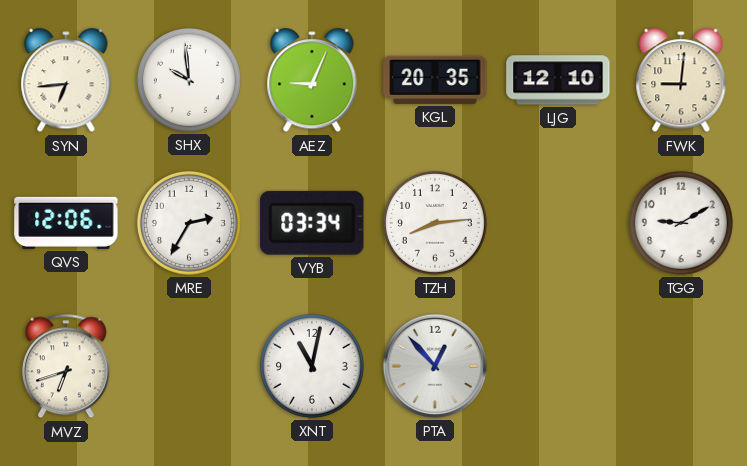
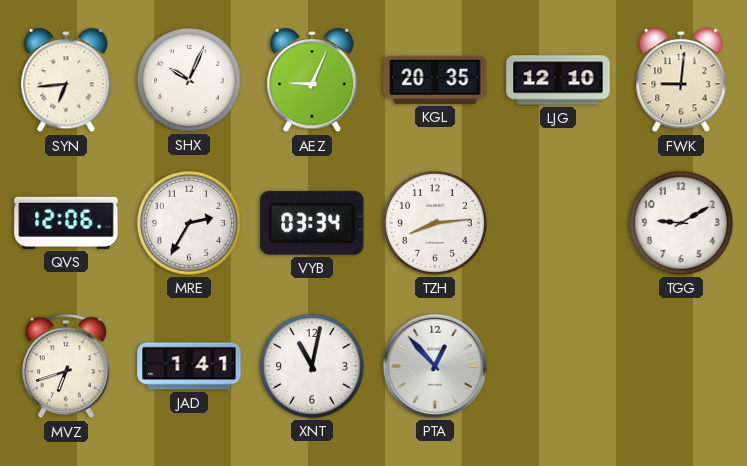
SHX: 9:59 -> 10:04
JAD: none -> 1:41
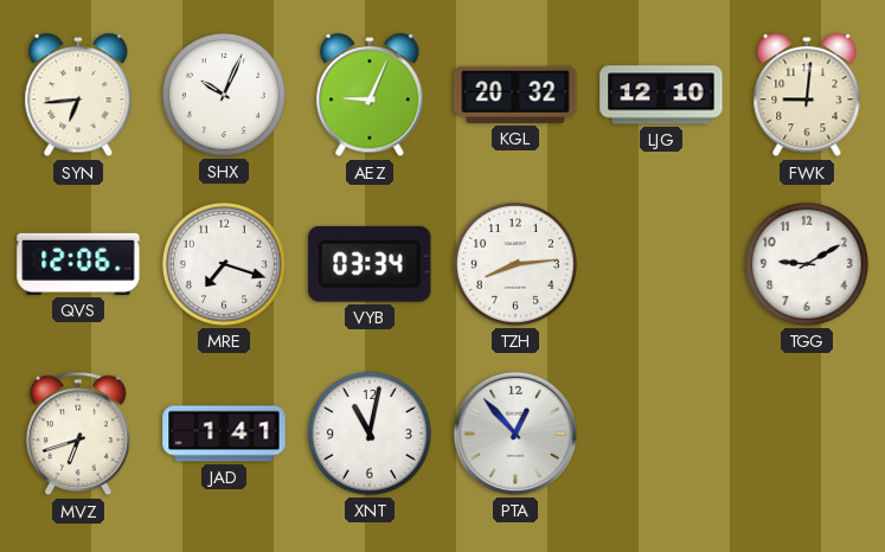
KGL: 20:35 -> 20:32
MRE: 2:35 -> 7:18
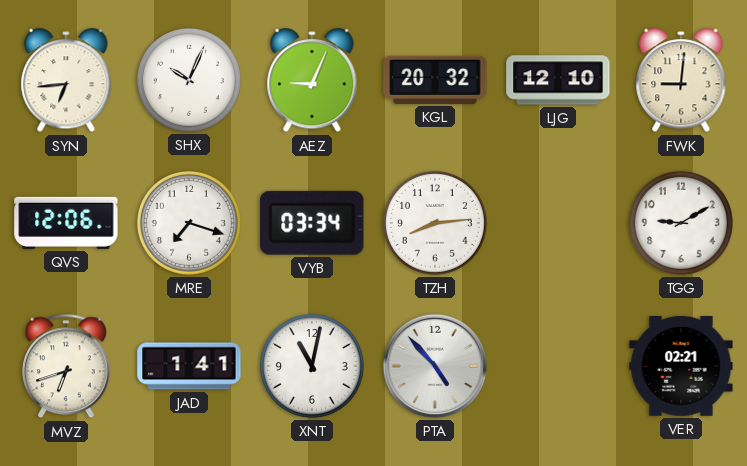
PTA: 12:53 -> 4:53
VER: none -> 02:21
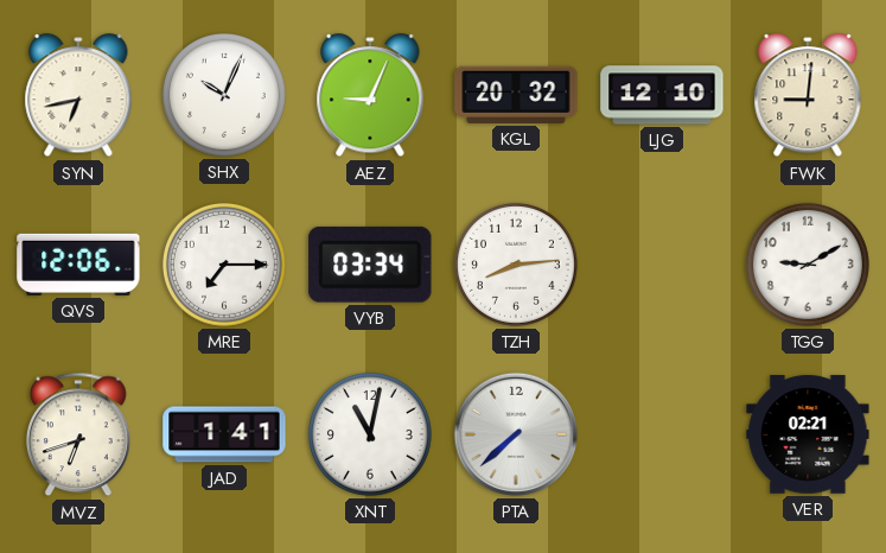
SYN: 6:44 -> 6:43
MRE: 7:18 -> 7:15
PTA: 4:53 -> 7:38
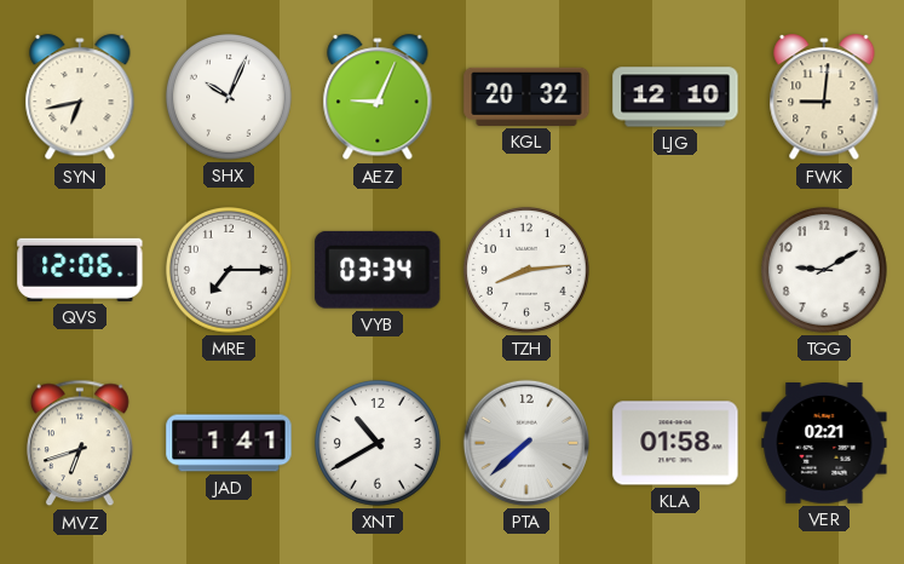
XNT: 11:02 -> 10:40
KLA: none -> 01:58
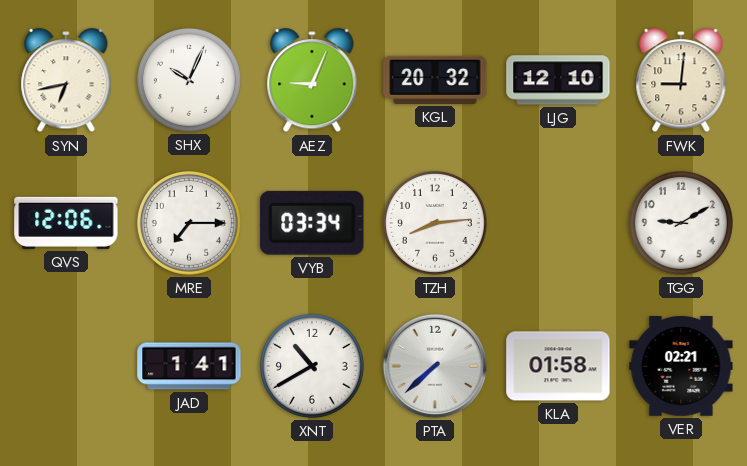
MVZ: 6:42 -> none
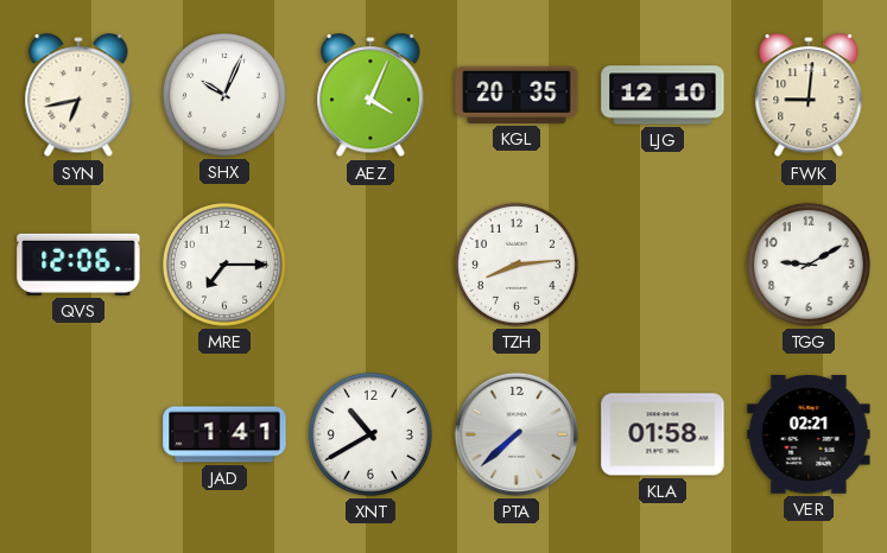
AEZ: 9:04 -> 4:04
KGL: 20:32 -> 20:35
VYB: 03:34 -> none
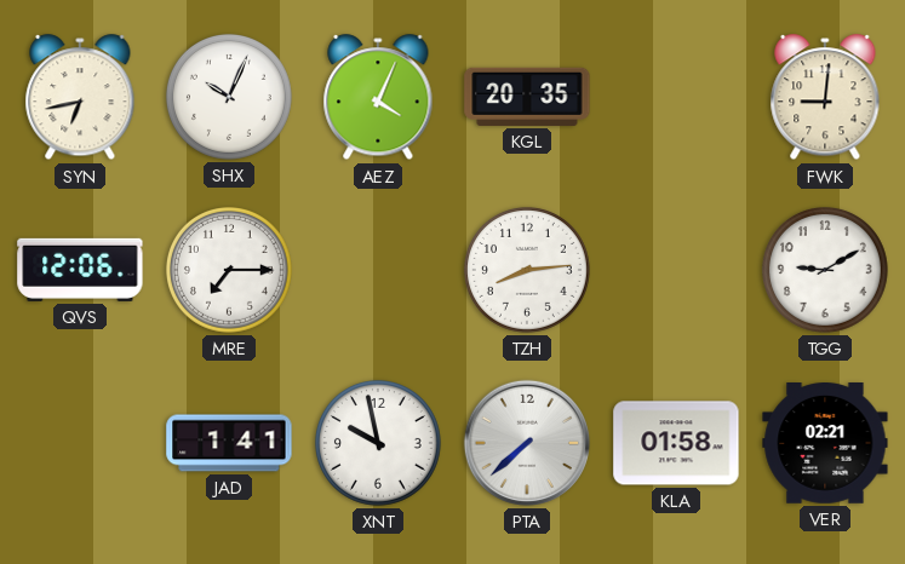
LJG: 12:10 -> none
XNT: 10:40 -> 9:58
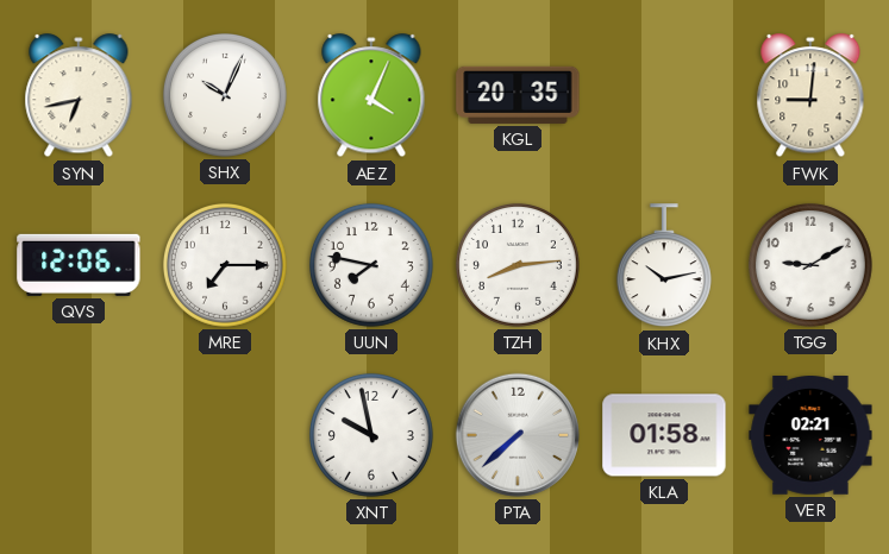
UUN: none -> 7:47
KHX: none -> 10:13
JAD: 1:41 -> none
